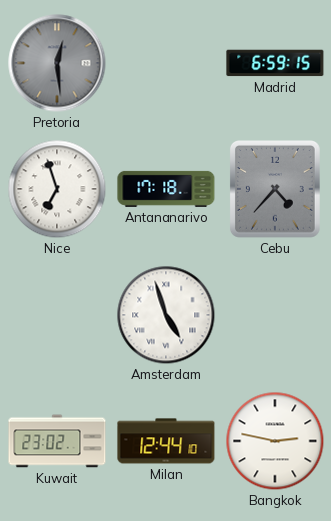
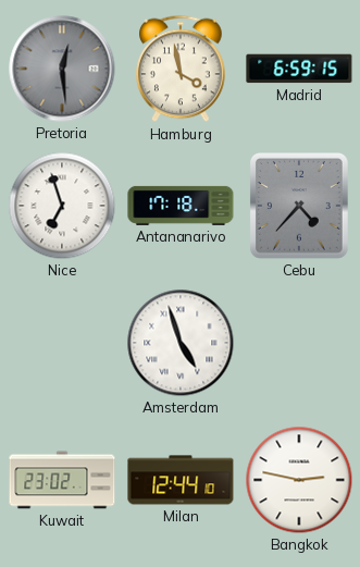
Hamburg: none -> 3:58
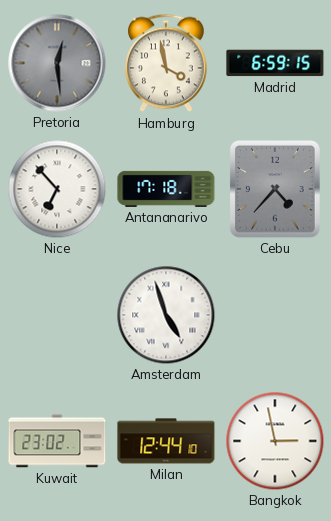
Nice: 6:57 -> 6:53
Bangkok: 2:47 -> 2:58
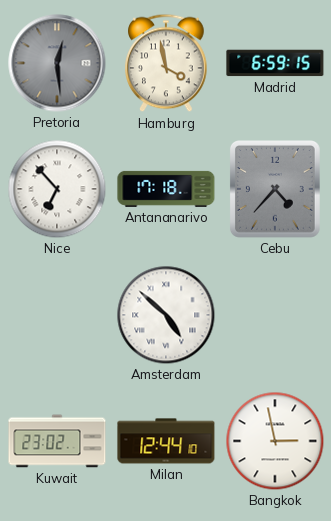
Amsterdam: 4:57 -> 4:52
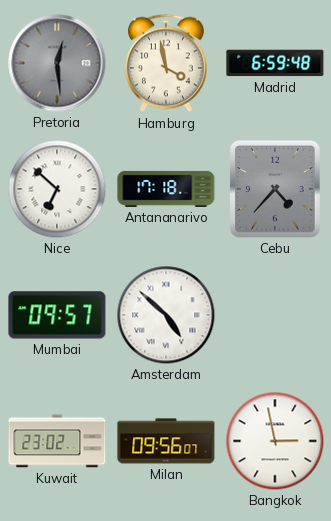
Madrid: 6:59:15 -> 6:59:48
Nice: 6:53 -> 6:52
Mumbai: none -> 09:57
Milan: 12:44 -> 09:56
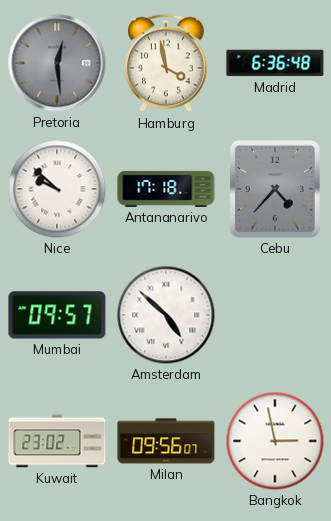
Madrid: 6:59 -> 6:36
Nice: 6:52 -> 9:52
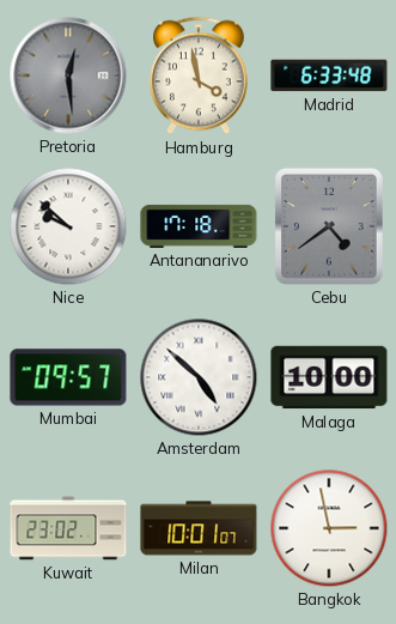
Madrid: 6:36 -> 6:33
Cebu: 4:37 -> 4:39
Malaga: none -> 10:00
Milan: 09:56 -> 10:01
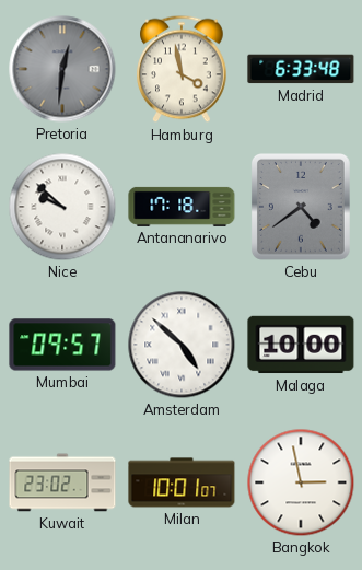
Pretoria: 12:29 -> 12:31
